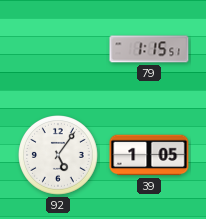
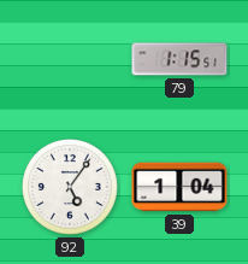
39: 1:05 -> 1:04
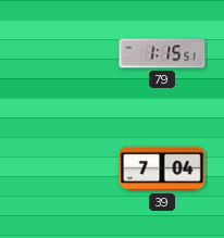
92: 5:06 -> none
39: 1:04 -> 7:04
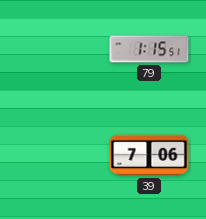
39: 7:04 -> 7:06
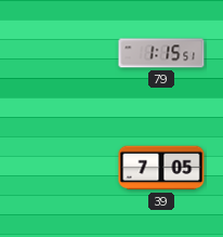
39: 7:06 -> 7:05
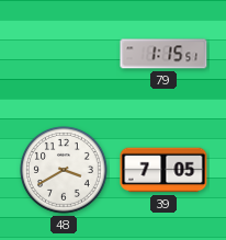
48: none -> 3:40
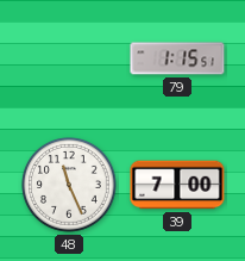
48: 3:40 -> 11:26
39: 7:05 -> 7:00
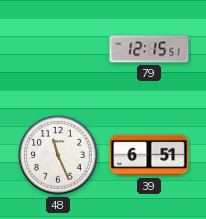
79: 1:15 -> 12:15
39: 7:00 -> 6:51
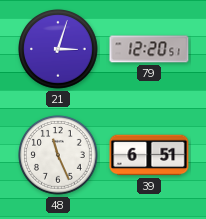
21: none -> 3:03
79: 12:15 -> 12:20
